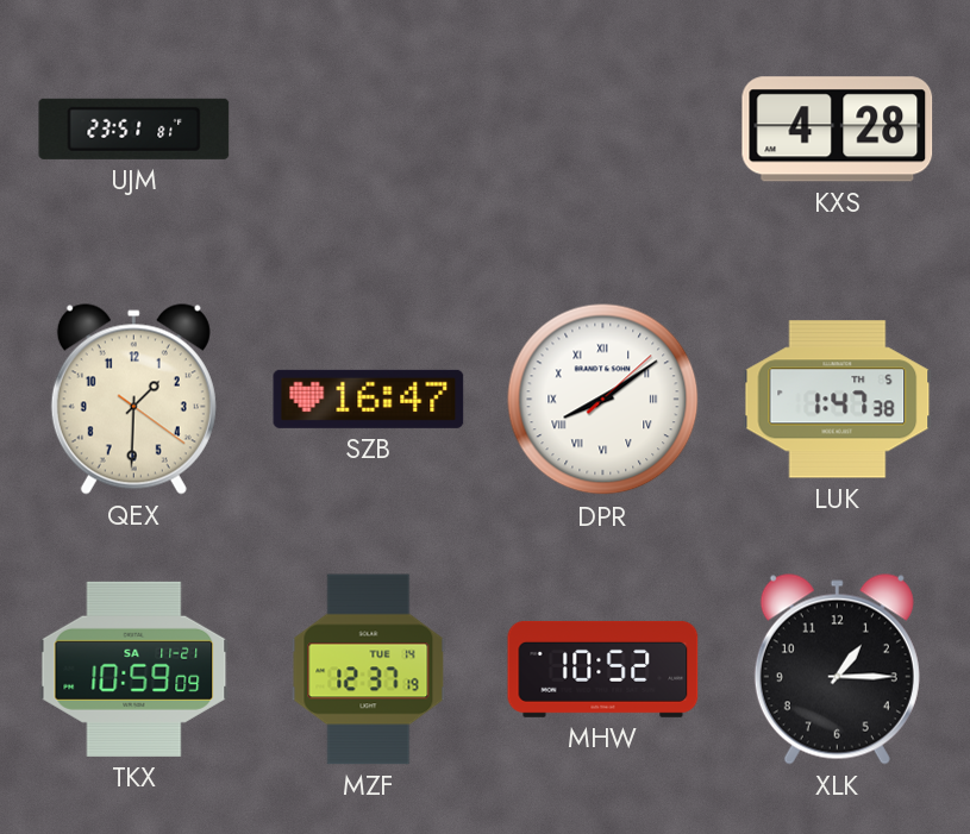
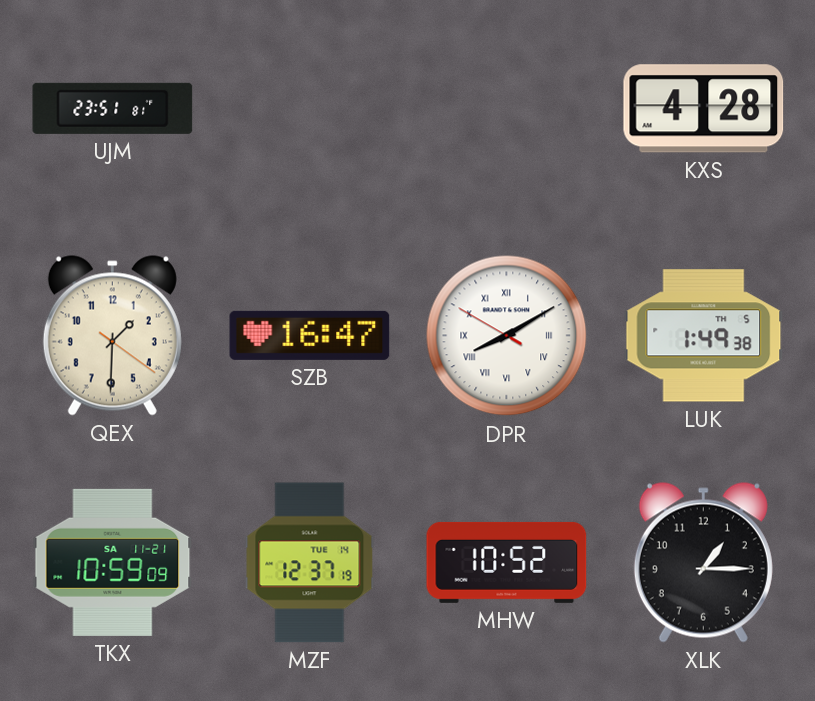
DPR: 8:09:08 -> 8:09:50
LUK: 1:47 -> 1:49
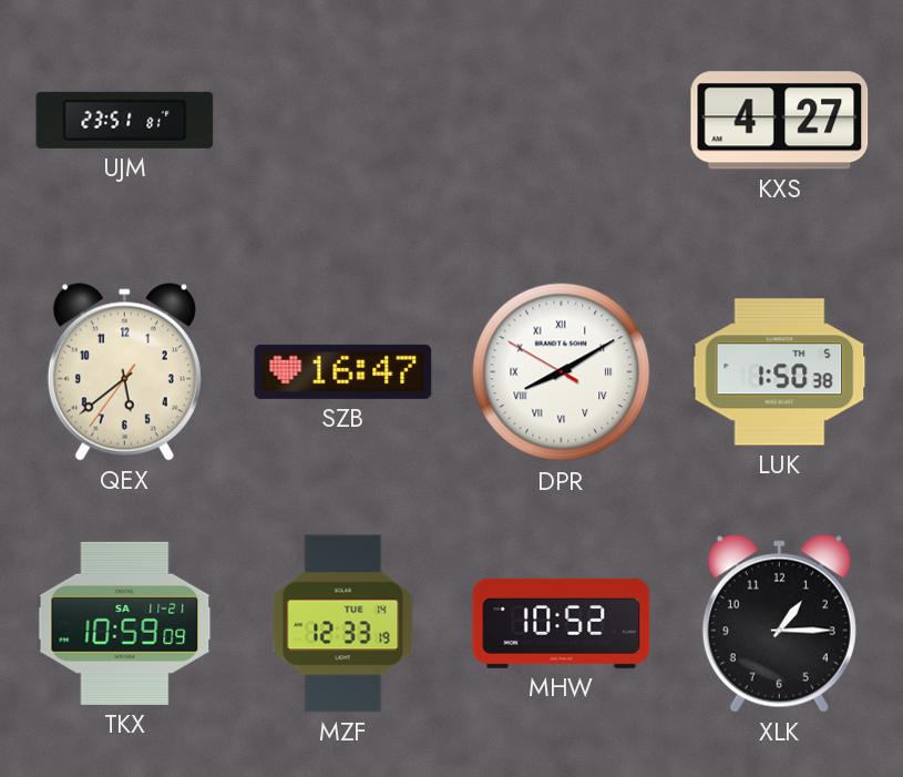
KXS: 4:28 -> 4:27
QEX: 1:30 -> 5:38
LUK: 1:49 -> 1:50
MZF: 12:37 -> 12:33
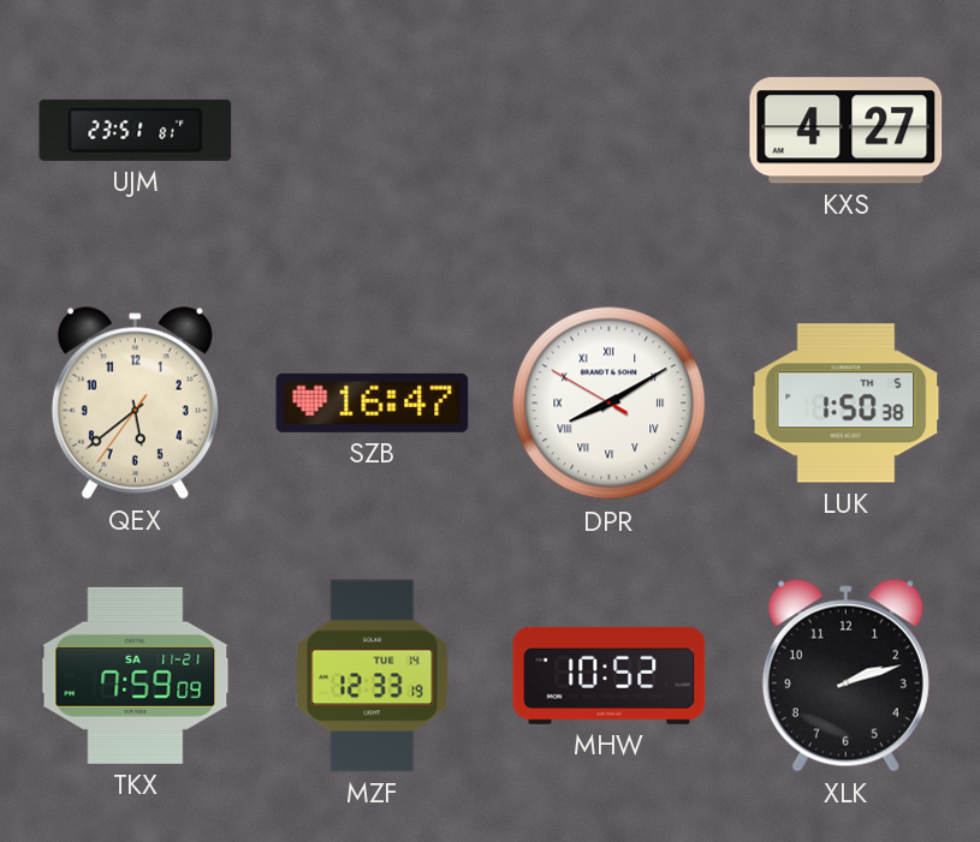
TKX: 10:59 -> 7:59
XLK: 1:15 -> 2:12
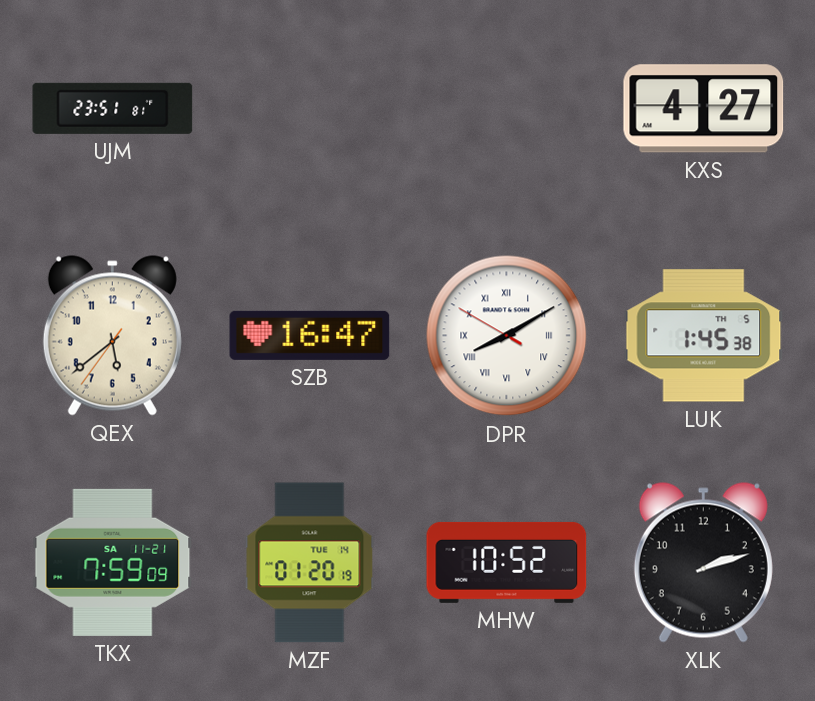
LUK: 1:50 -> 1:45
MZF: 12:33 -> 01:20
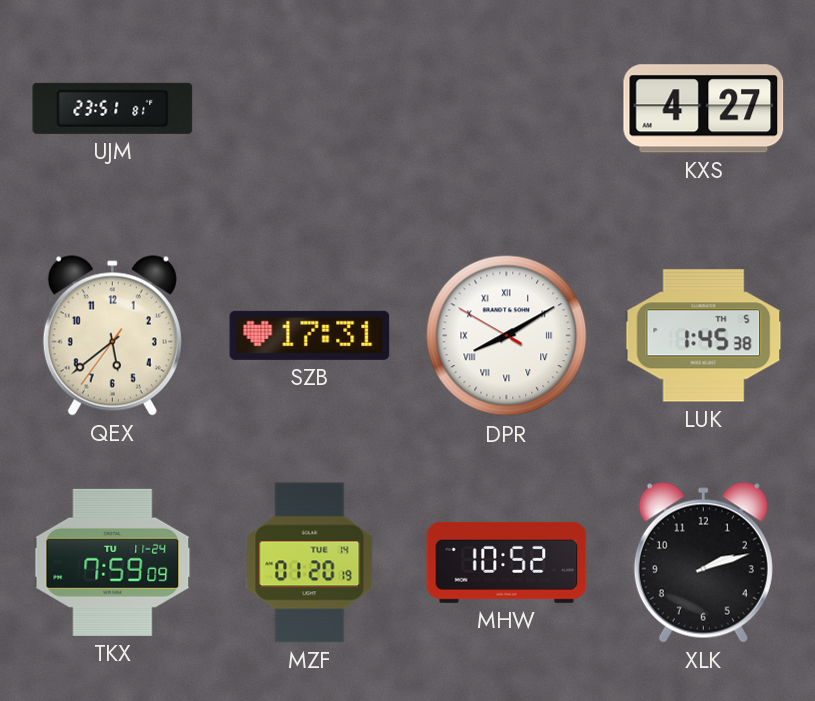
SZB: 16:47 -> 17:31
TKX date: SA 11-21 -> TU 11-24
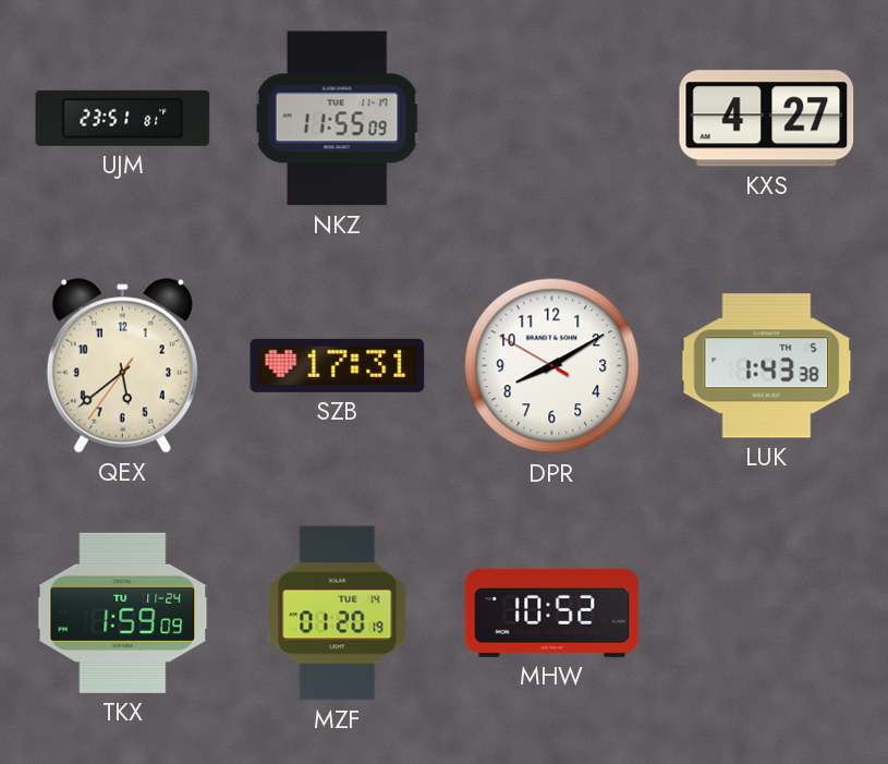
NKZ: none -> 11:55
DPR numerals: Roman -> Arabic
LUK: 1:45 -> 1:43
TKX: 7:59 -> 1:59
XLK: 2:12 -> none
